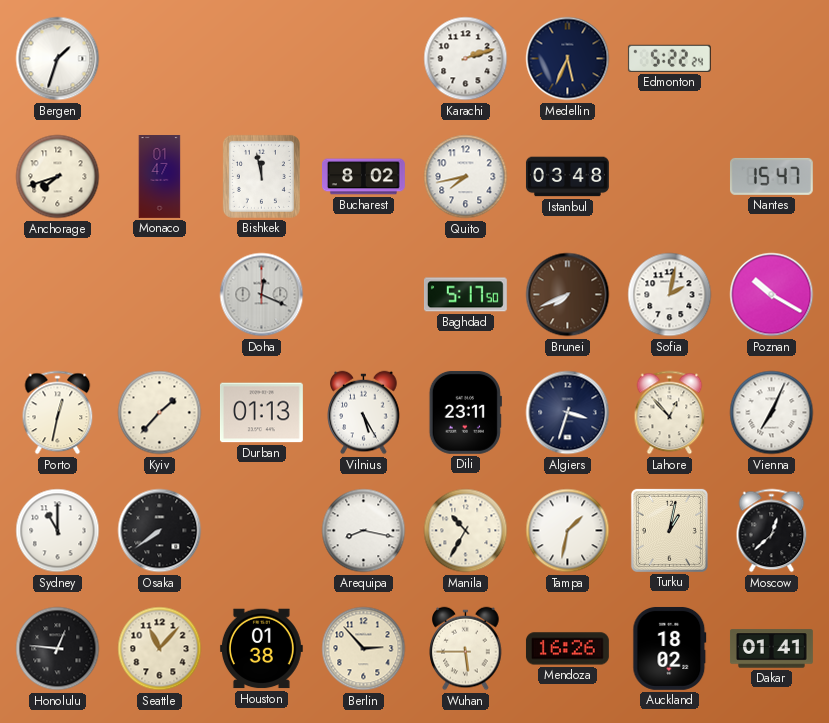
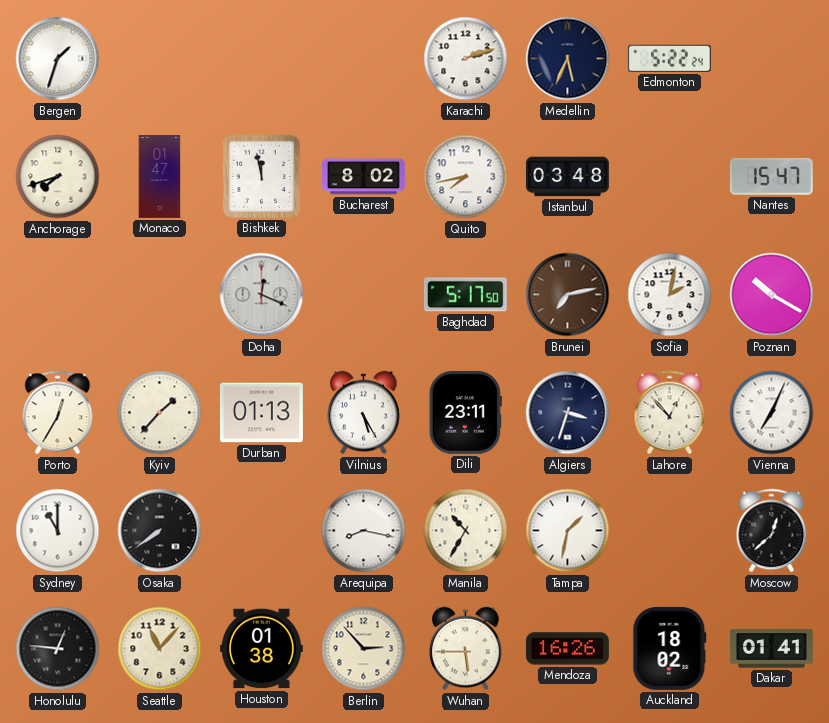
Brunei: 7:41 -> 7:13
Porto: 12:32 -> 12:35
Turku: 1:02 -> none
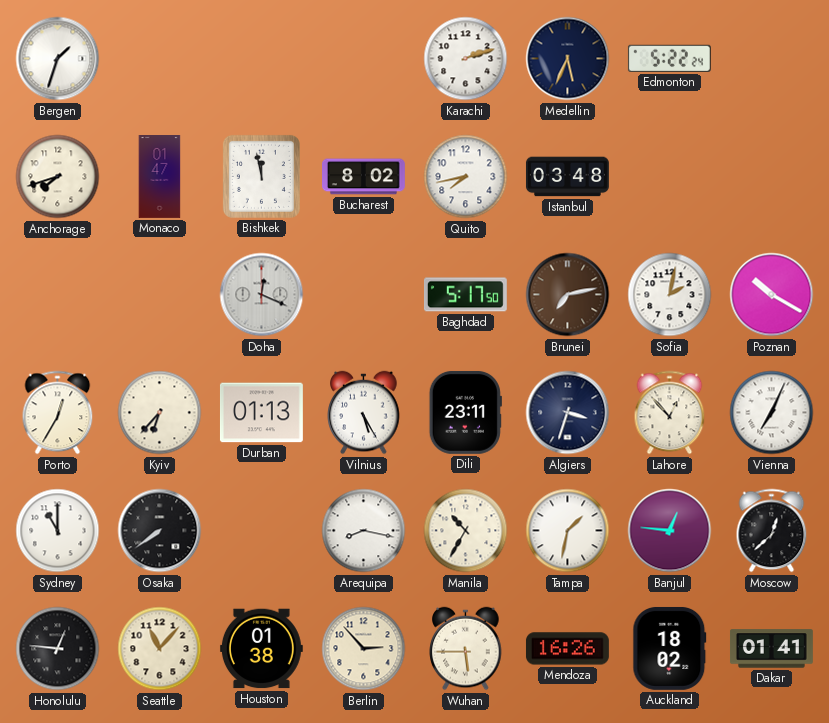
Nantes: 15:47 -> none
Kyiv: 1:37 -> 6:37
Banjul: none -> 12:46
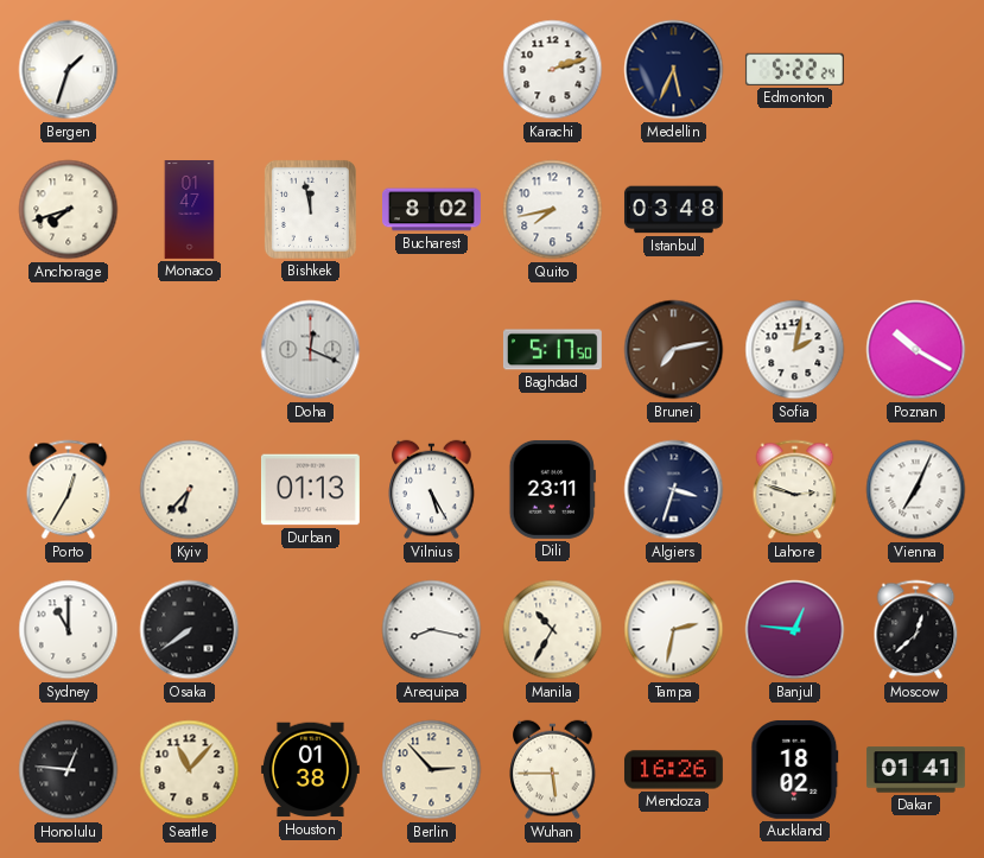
Lahore: 12:53 -> 2:48
Tampa: 1:32 -> 2:32
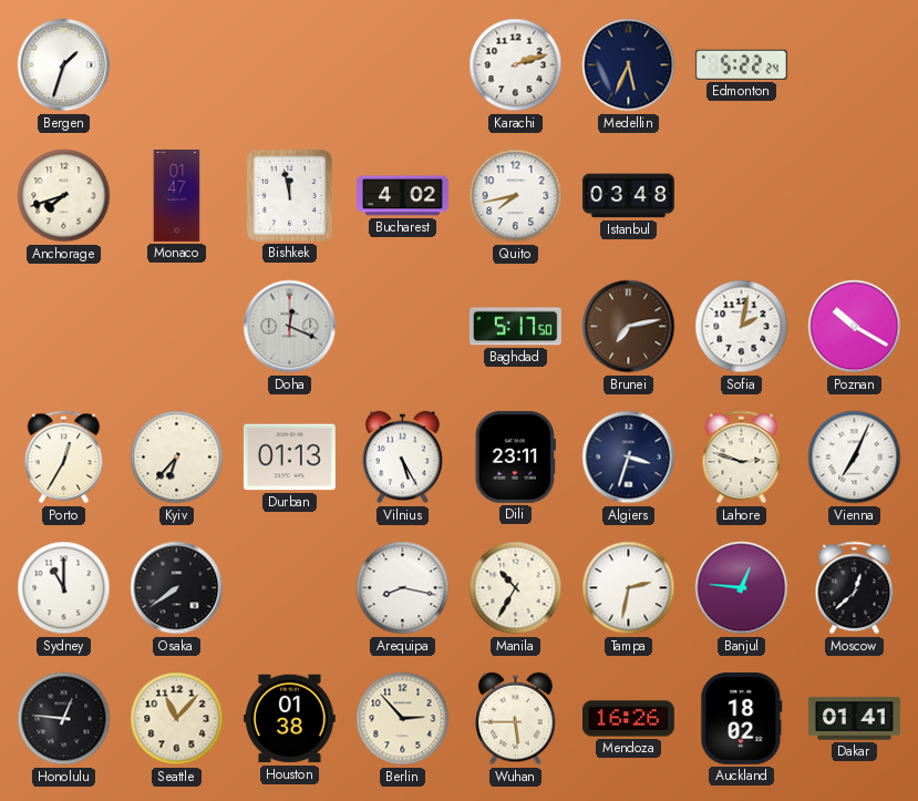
Bucharest: 8:02 -> 4:02
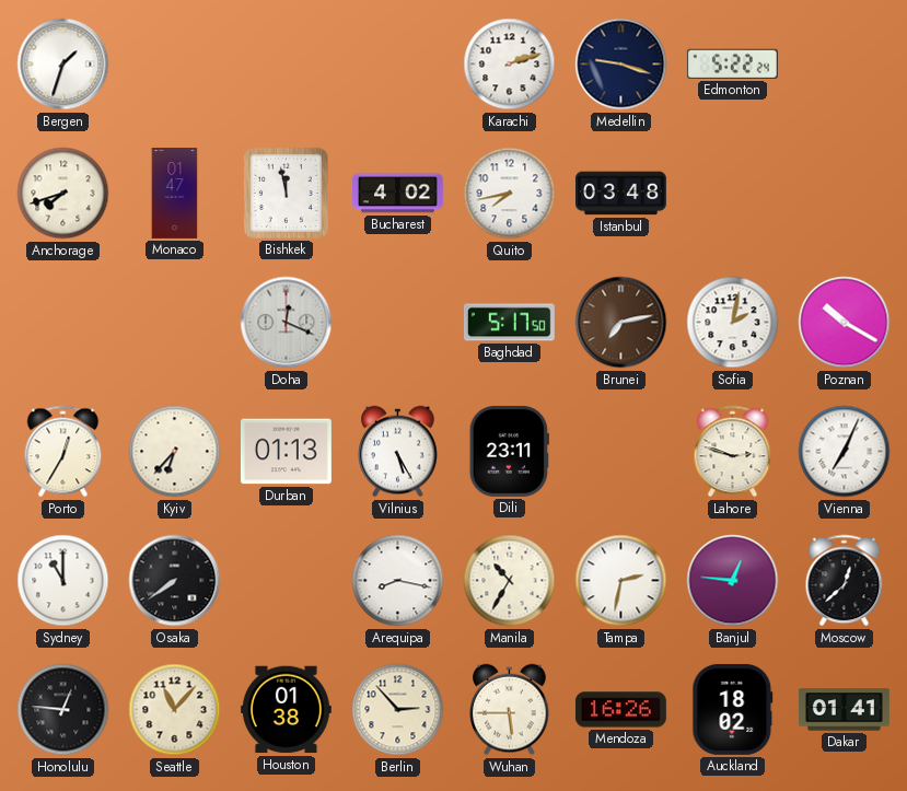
Medellin: 5:34 -> 9:18
Algiers: 3:33 -> none
